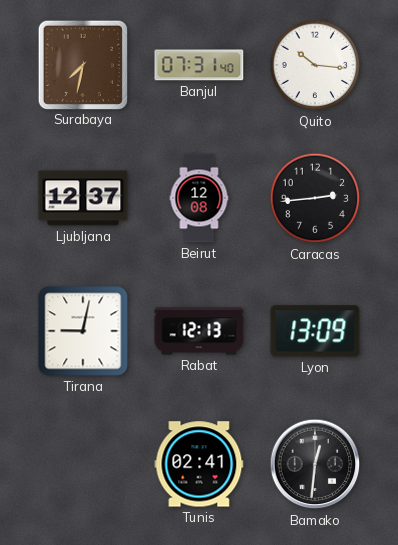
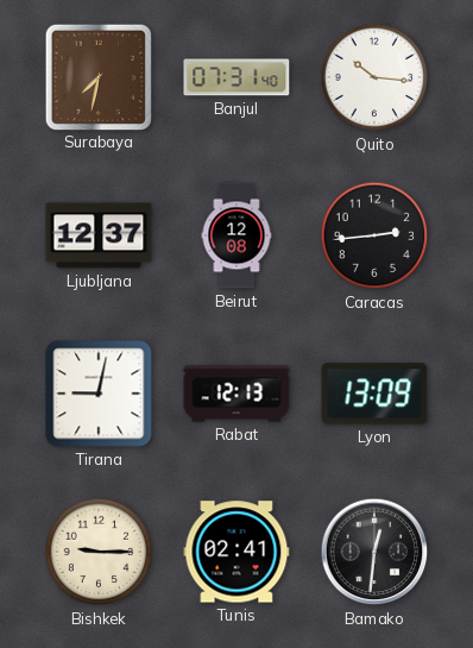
Bishkek: none -> 9:15
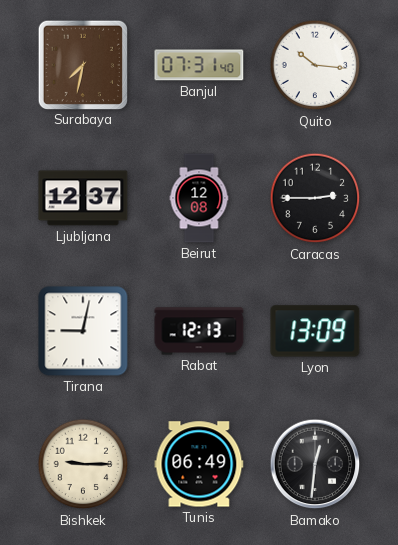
Caracas: 2:44 -> 2:45
Tunis: 02:41 -> 06:49
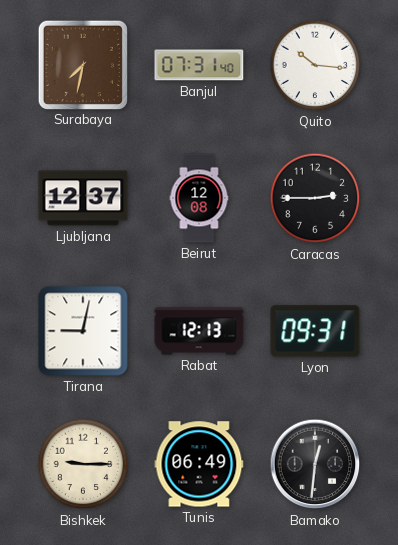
Lyon: 13:09 -> 09:31
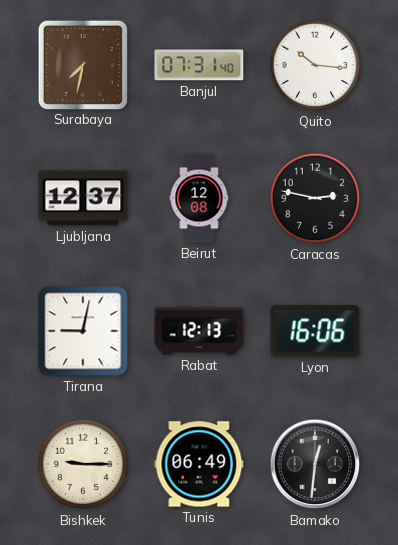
Caracas: 2:45 -> 2:47
Lyon: 09:31 -> 16:06
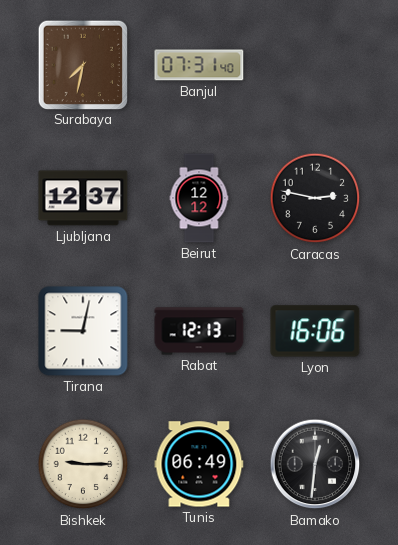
Quito: 10:16 -> none
Beirut: 12:08 -> 12:12
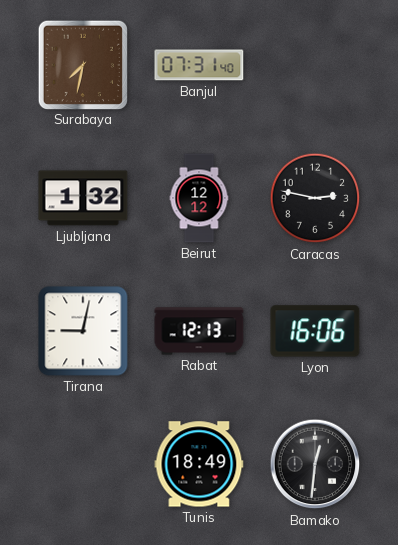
Ljubljana: 12:37 -> 1:32
Bishkek: 9:15 -> none
Tunis: 06:49 -> 18:49
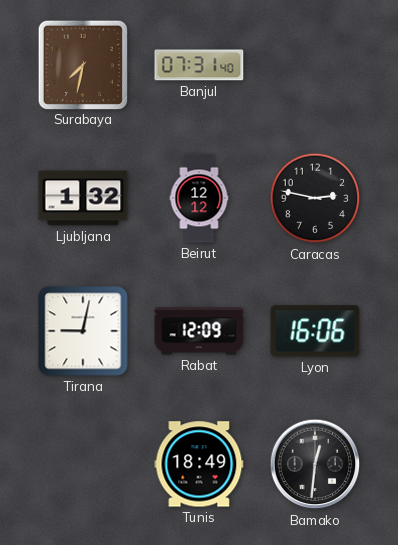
Rabat: 12:13 -> 12:09
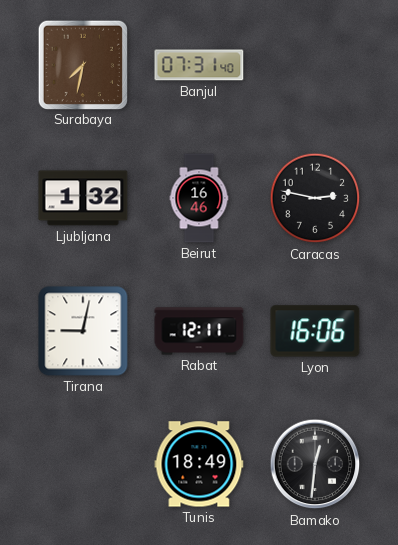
Beirut: 12:12 -> 16:46
Rabat: 12:09 -> 12:11
